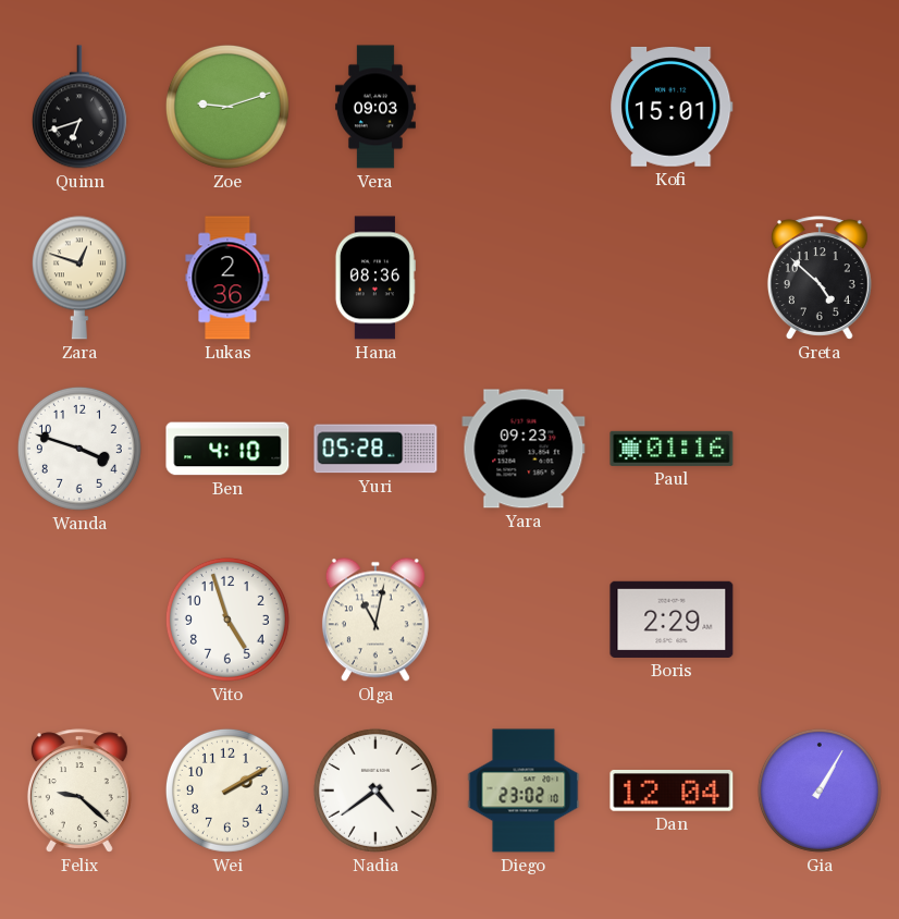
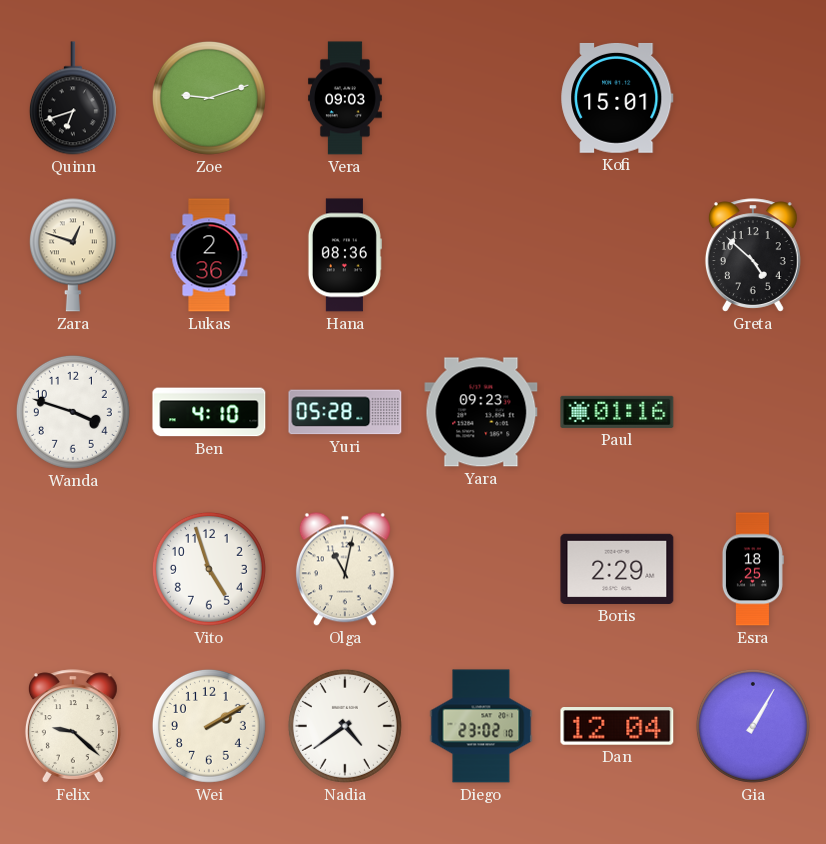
Esra: none -> 18:25
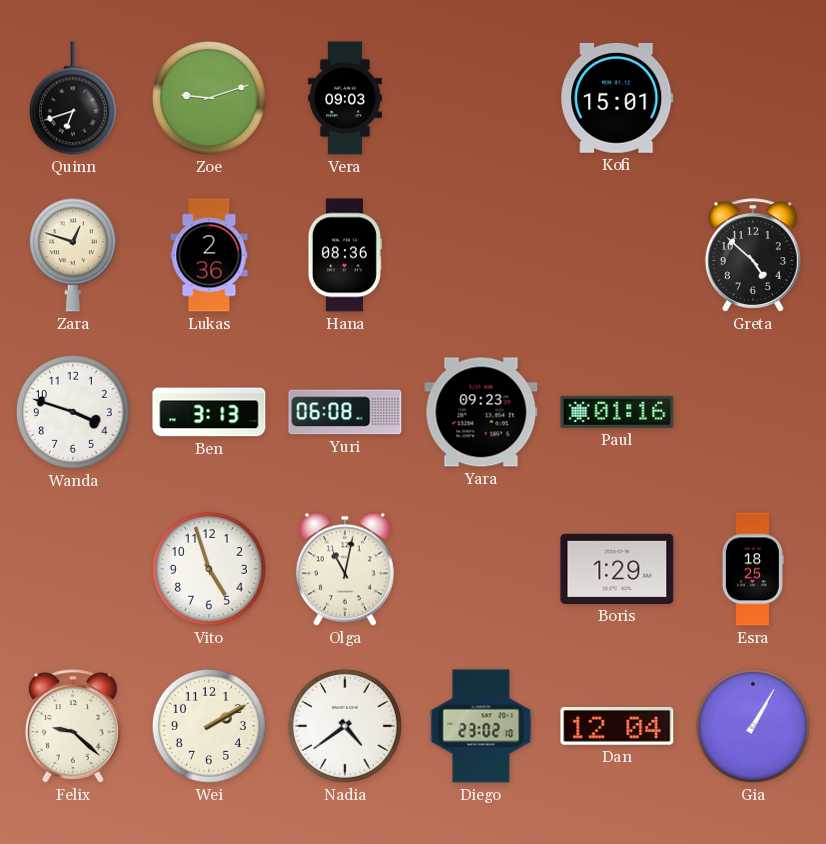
Ben: 4:10 -> 3:13
Yuri: 05:28 -> 06:08
Boris: 2:29 -> 1:29
